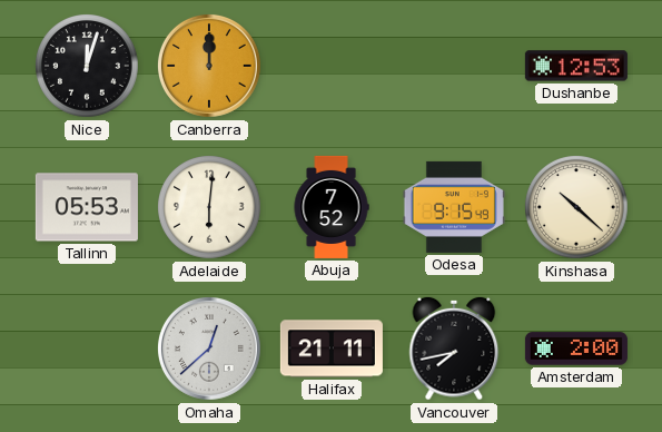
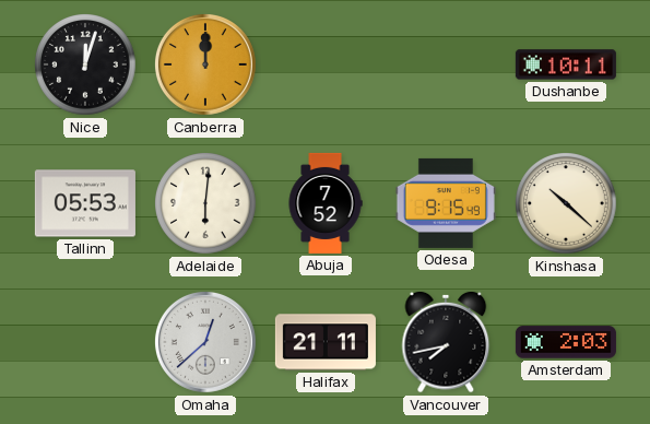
Dushanbe: 12:53 -> 10:11
Amsterdam: 2:00 -> 2:03
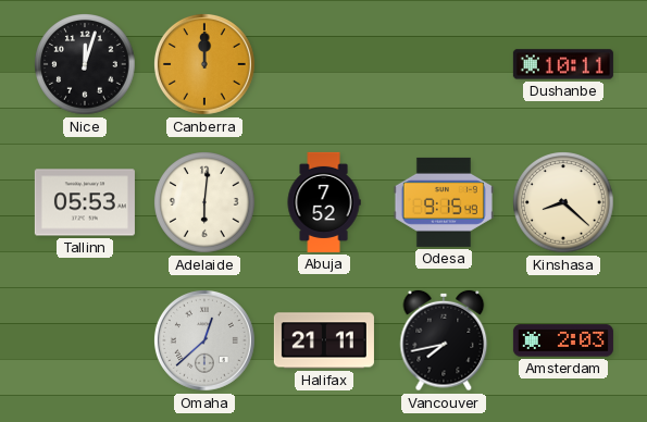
Kinshasa: 10:22 -> 8:22
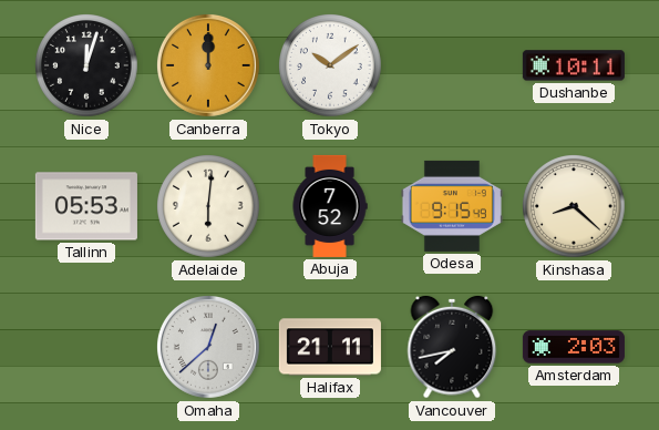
Tokyo: none -> 10:09
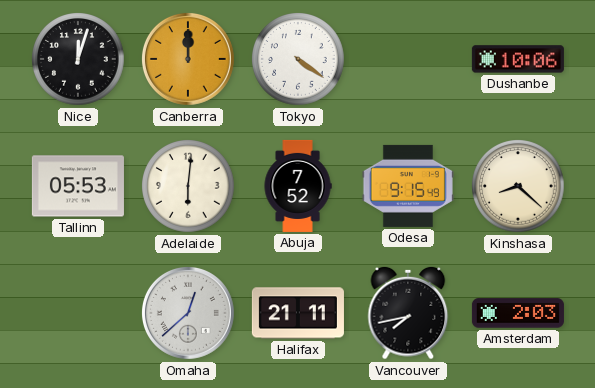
Tokyo: 10:09 -> 4:21
Dushanbe: 10:11 -> 10:06
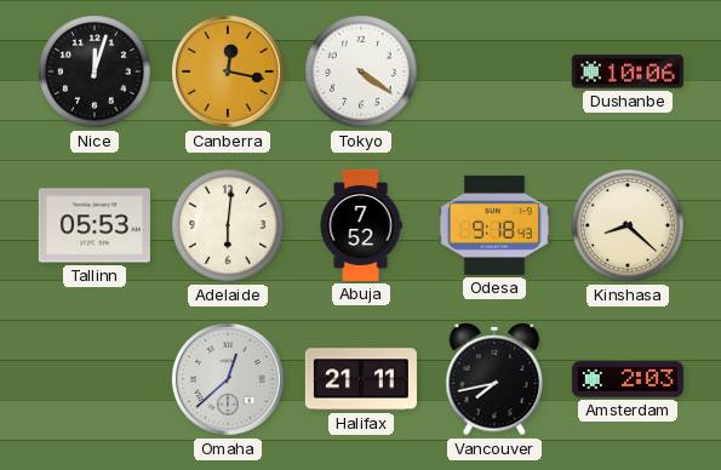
Canberra: 12:00 -> 12:17
Odesa: 9:15 -> 9:18
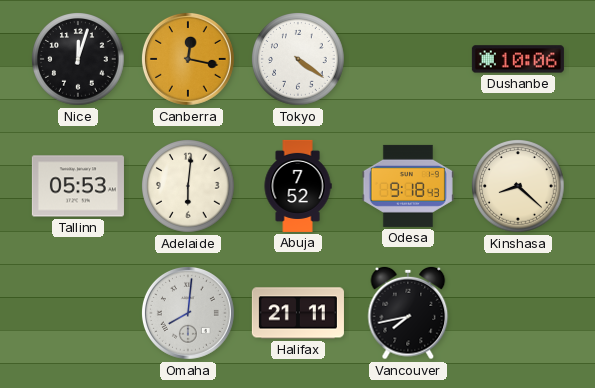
Omaha: 12:38 -> 8:01
Amsterdam: 2:03 -> none
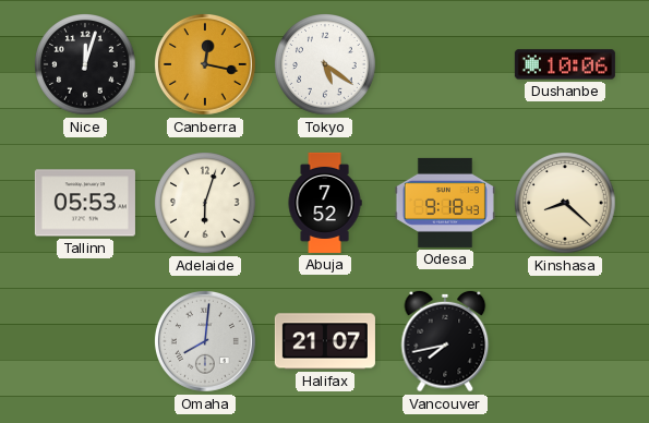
Tokyo: 4:21 -> 5:21
Adelaide: 6:01 -> 6:03
Halifax: 21:11 -> 21:07
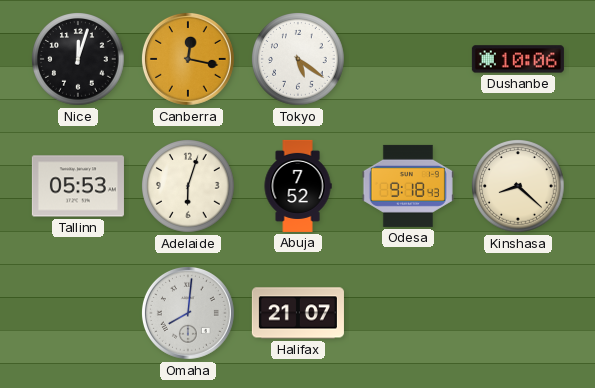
Vancouver: 7:43 -> none
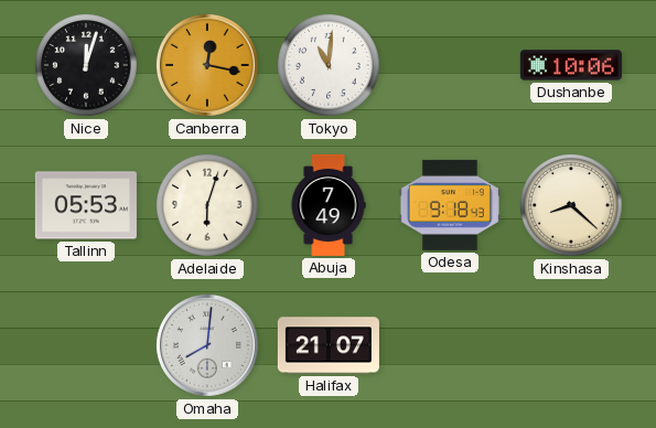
Tokyo: 5:21 -> 11:01
Abuja: 7:52 -> 7:49
